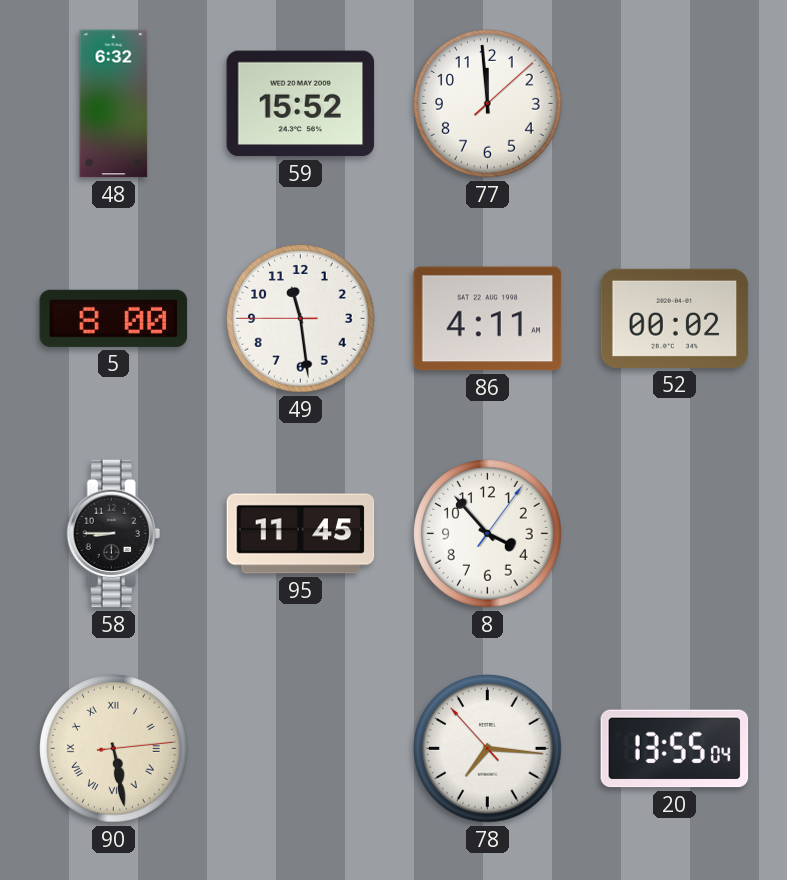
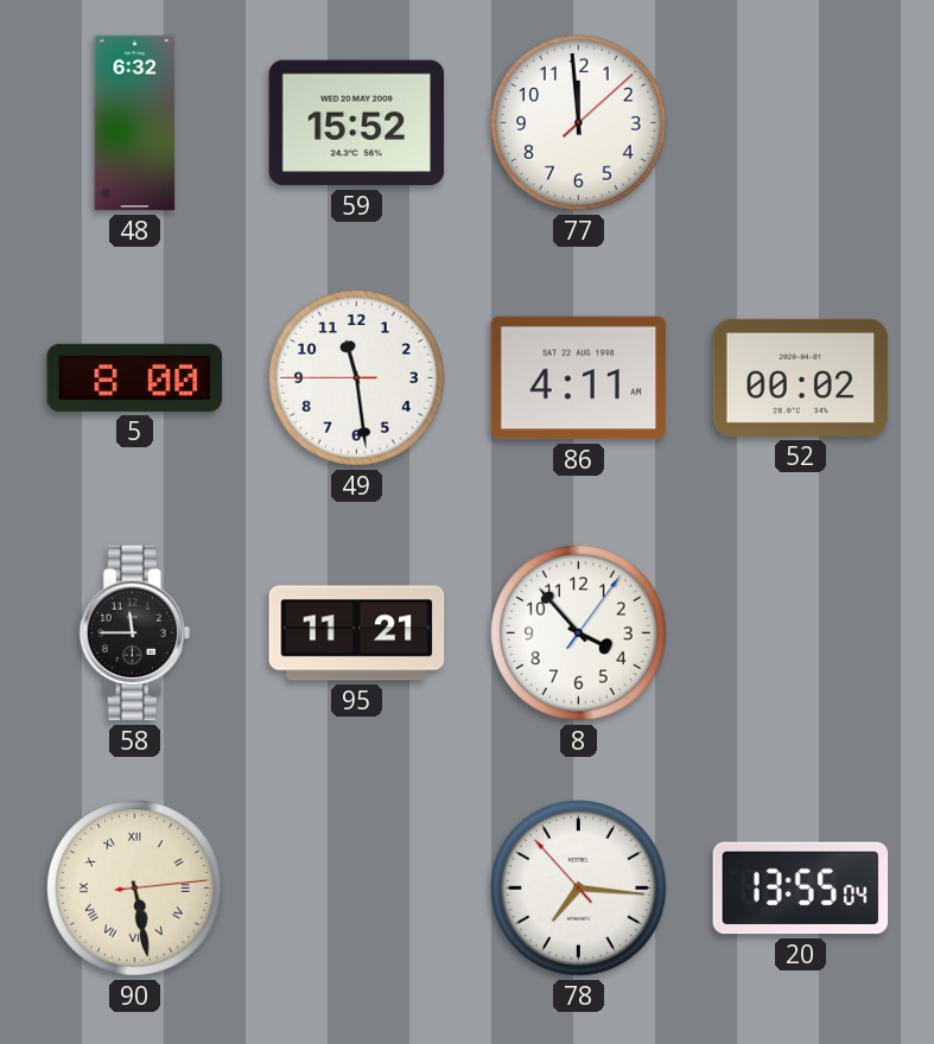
58: 8:45 -> 11:45
95: 11:45 -> 11:21
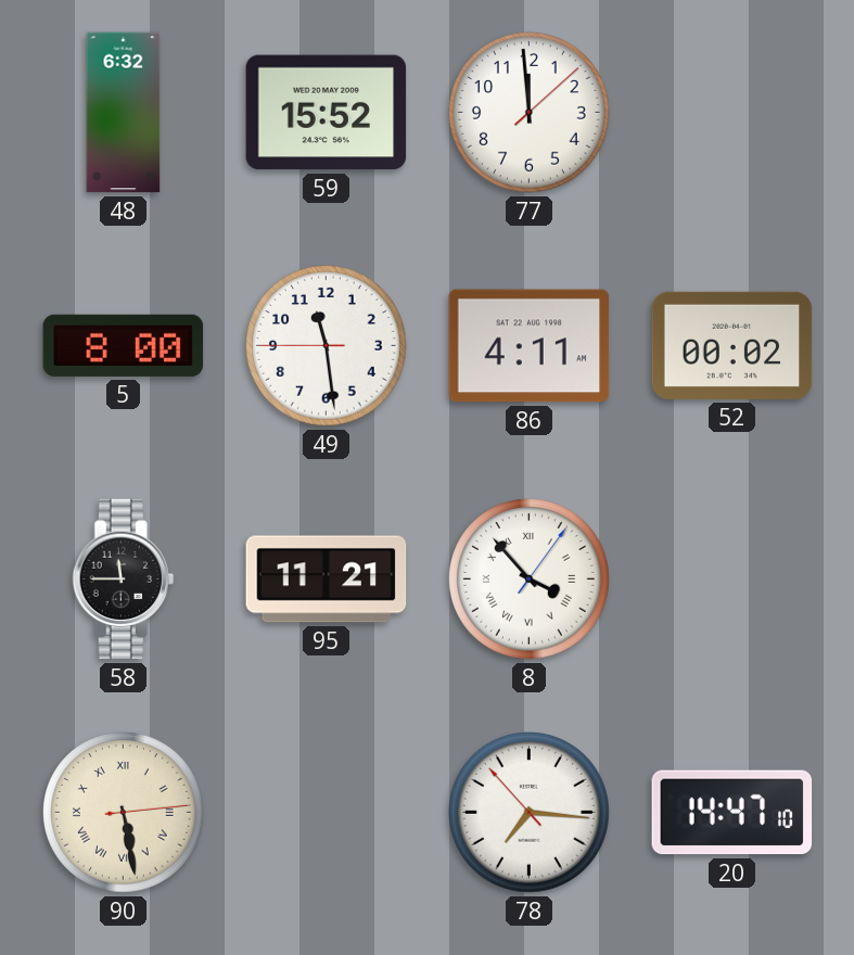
8 numerals: Arabic -> Roman
20: 13:55 -> 14:47
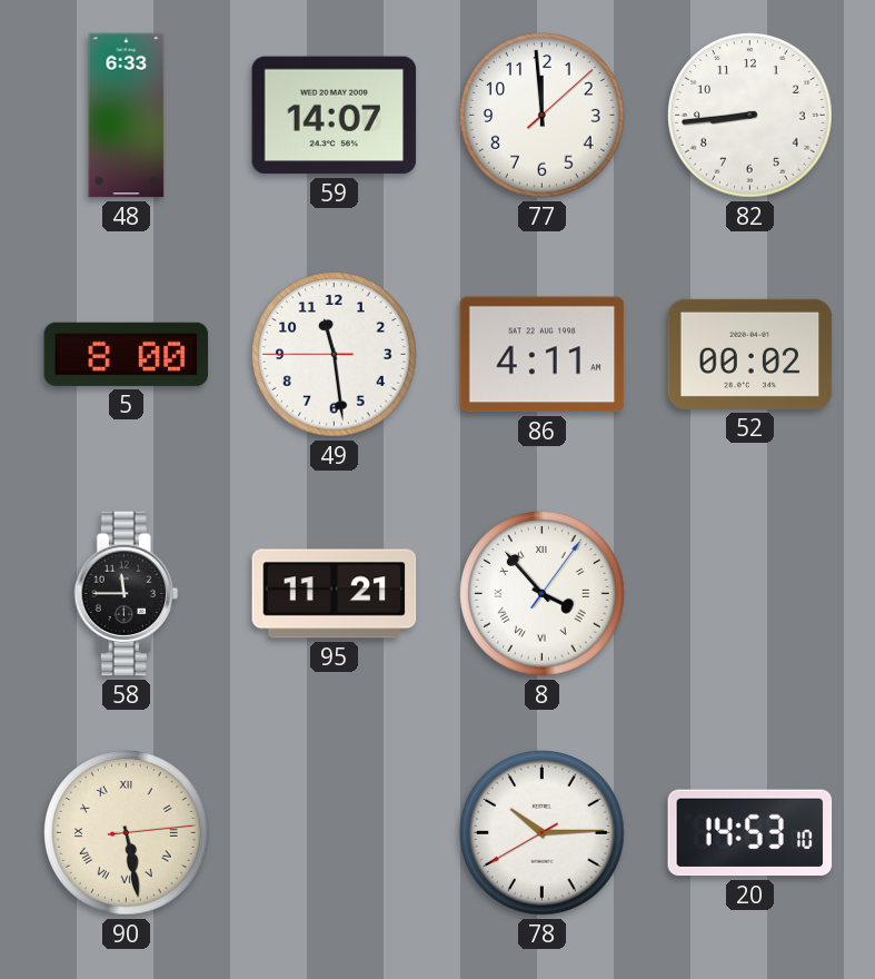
48: 6:32 -> 6:33
59: 15:52 -> 14:07
82: none -> 8:44
78: 7:15 -> 10:14
20: 14:47 -> 14:53
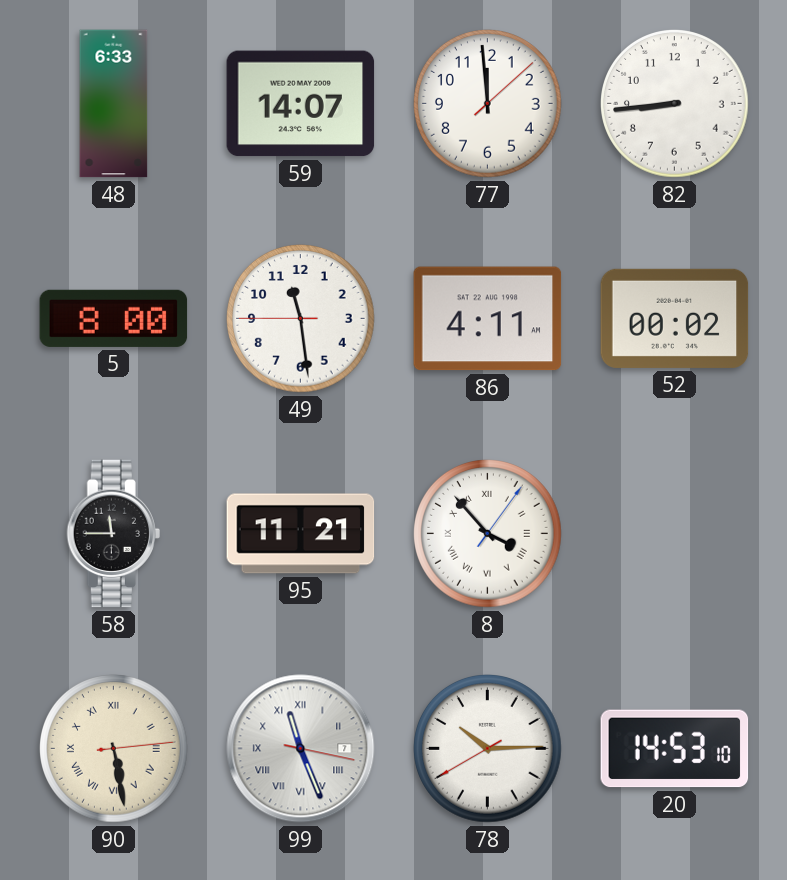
99: none -> 11:26
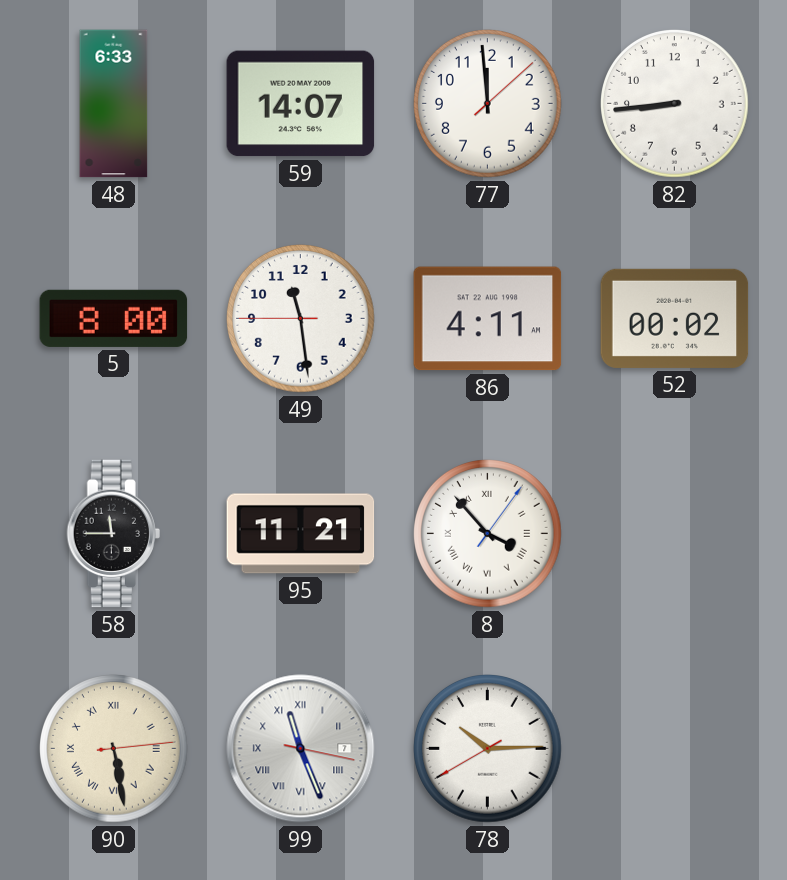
20: 14:53 -> none
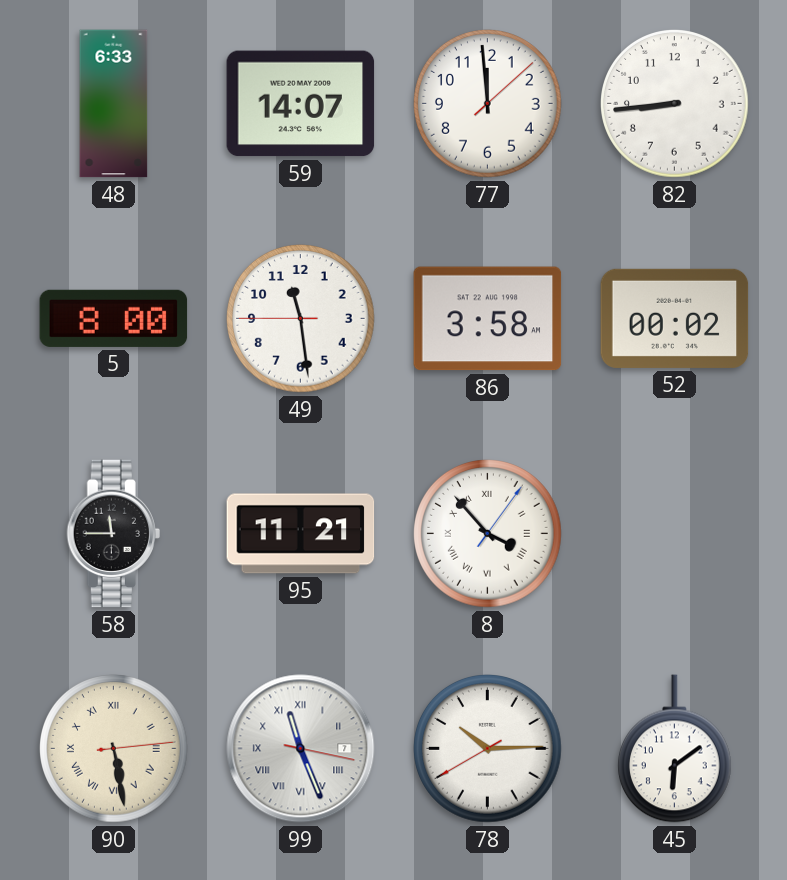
86: 4:11 -> 3:58
45: none -> 6:09
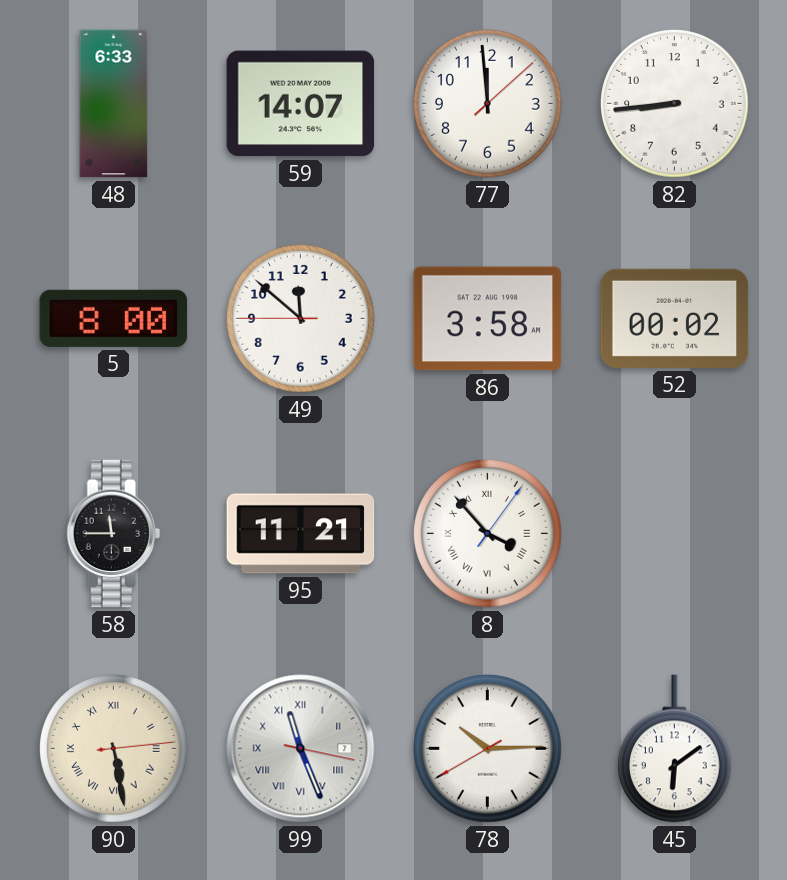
49: 11:28 -> 11:51
